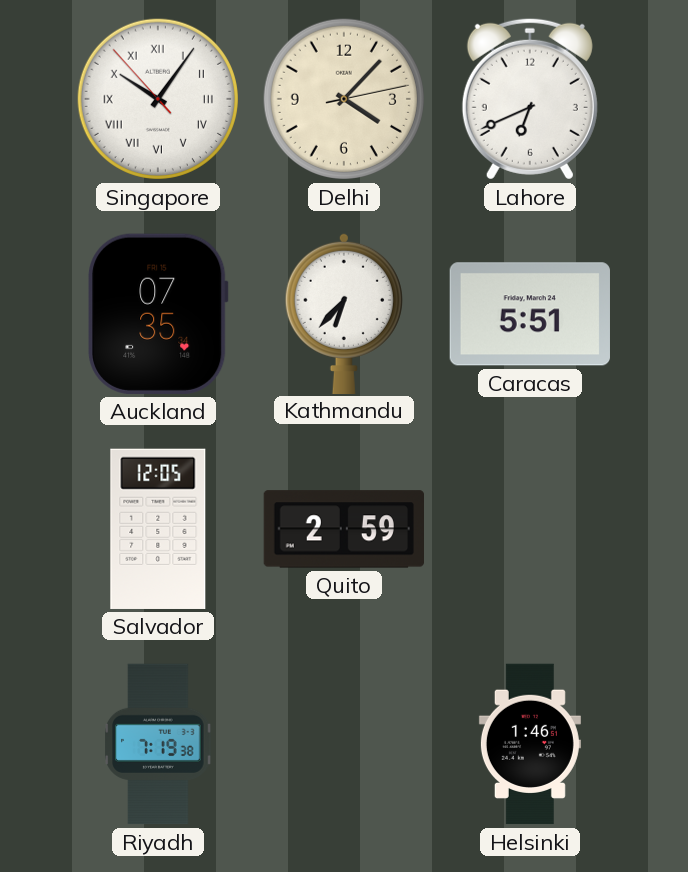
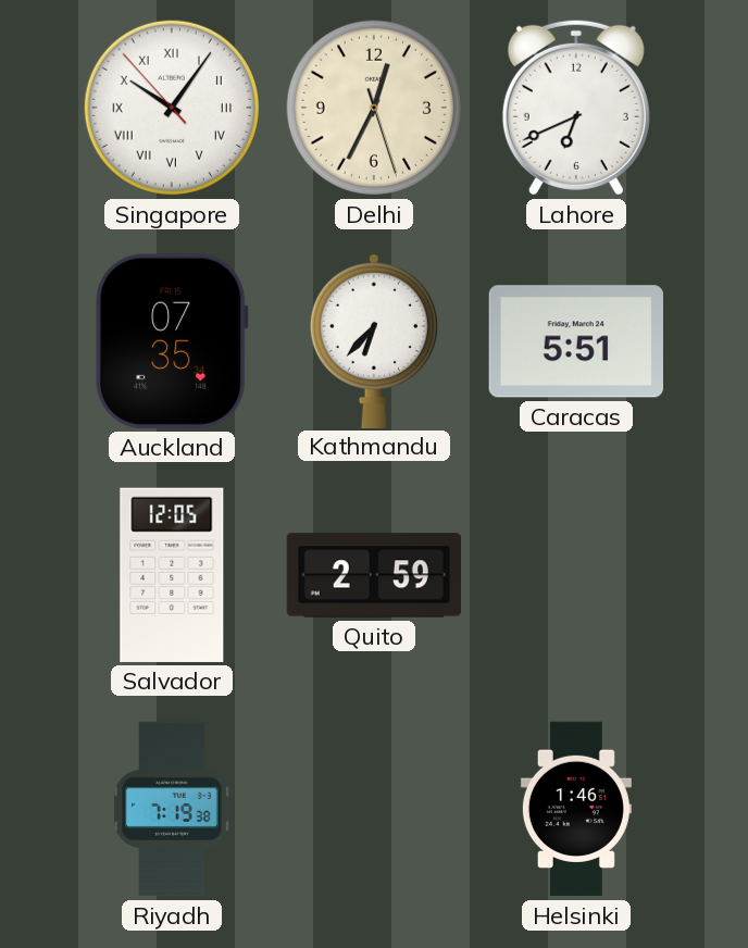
Delhi: 4:07 -> 12:34
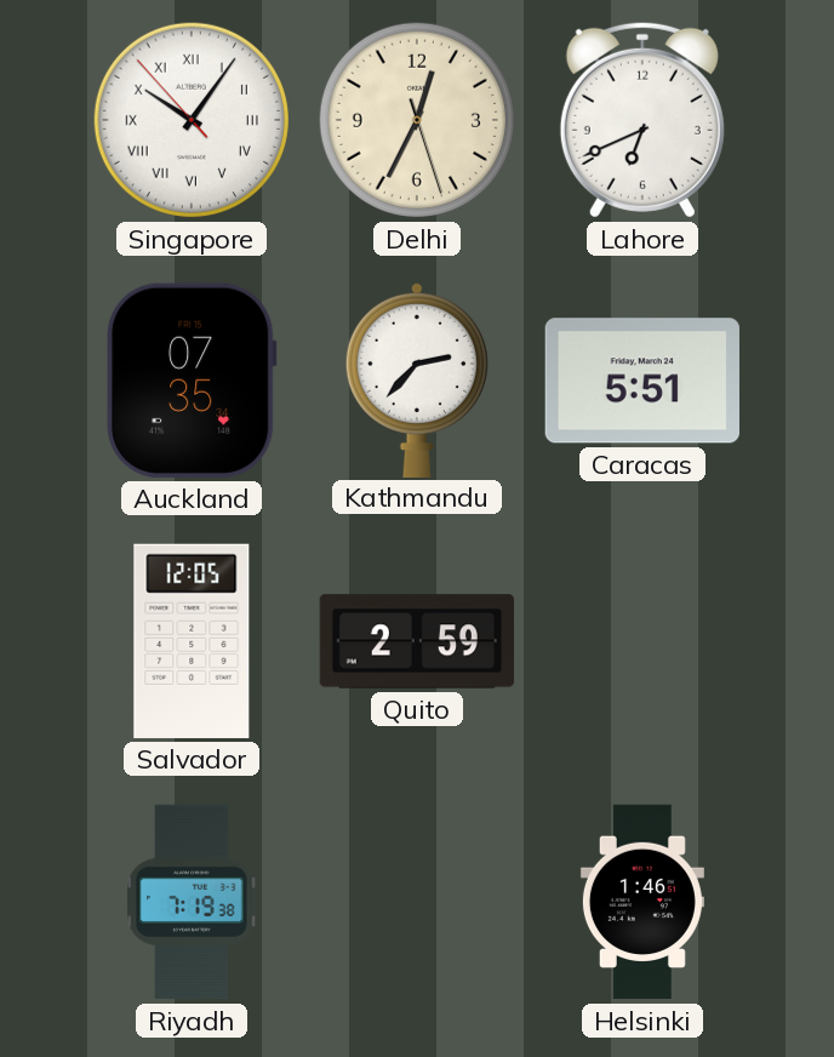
Kathmandu: 6:37 -> 2:37
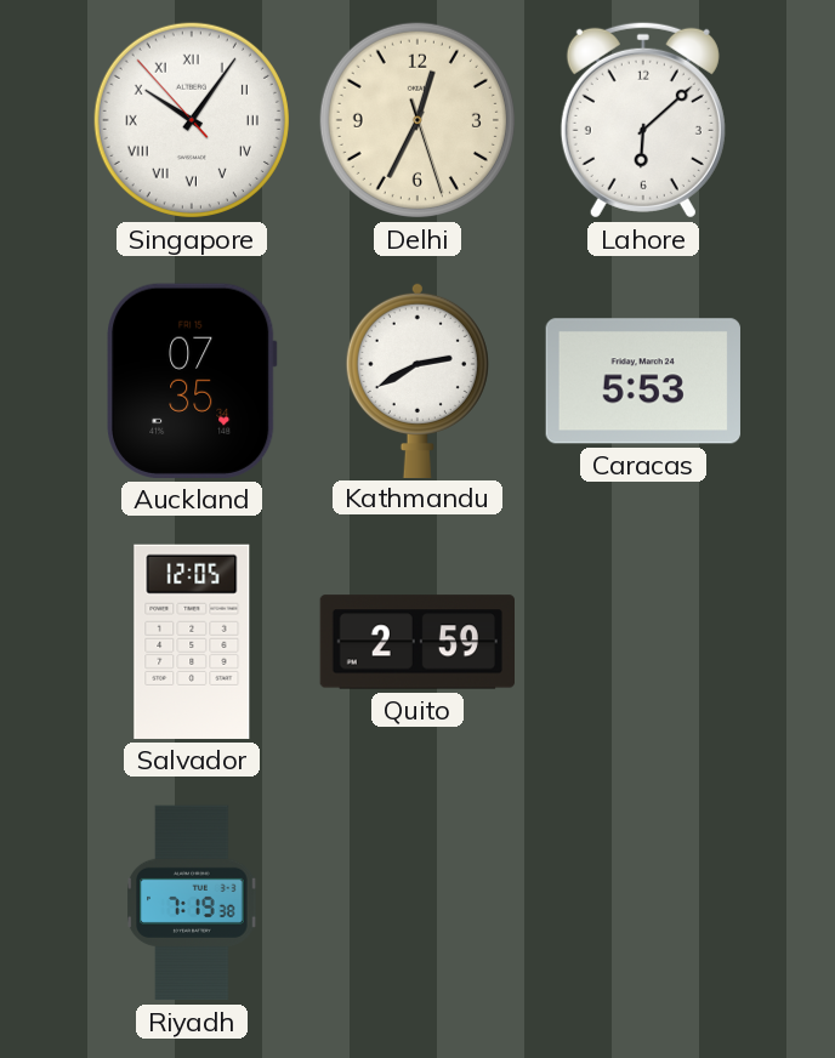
Lahore: 6:41 -> 6:08
Kathmandu: 2:37 -> 2:40
Caracas: 5:51 -> 5:53
Helsinki: 1:46 -> none
